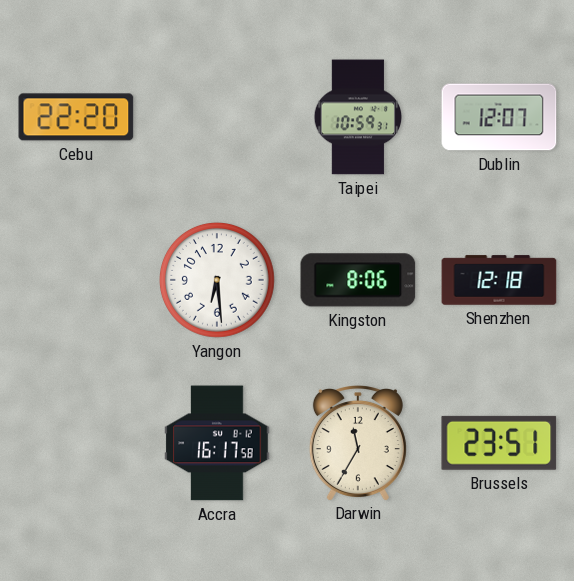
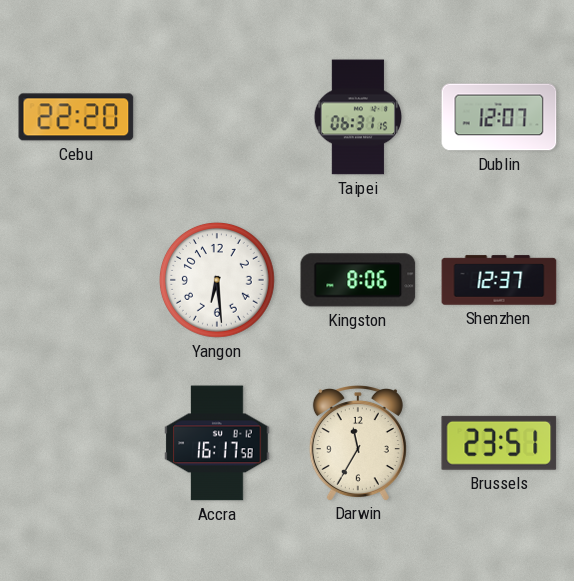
Taipei: 10:59 -> 06:31
Shenzhen: 12:18 -> 12:37
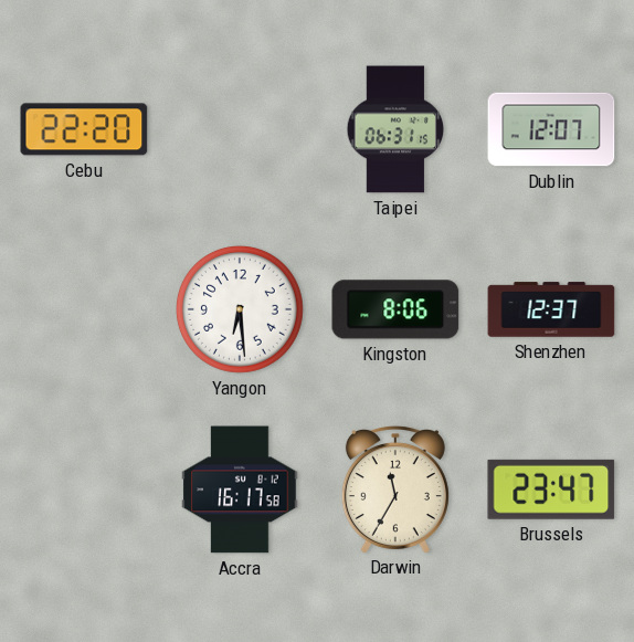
Brussels: 23:51 -> 23:47
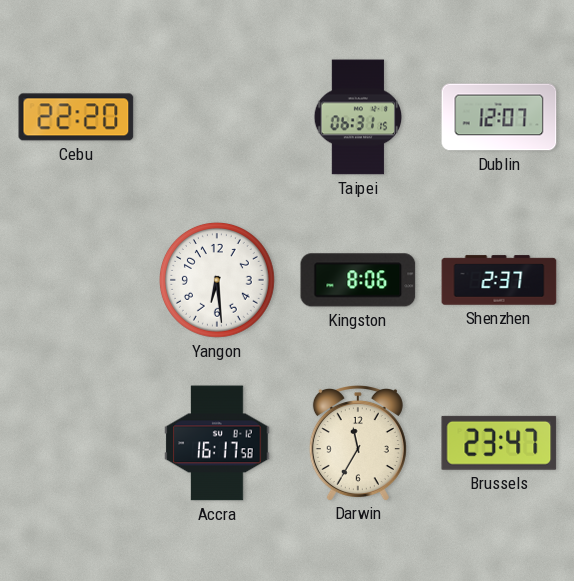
Shenzhen: 12:37 -> 2:37
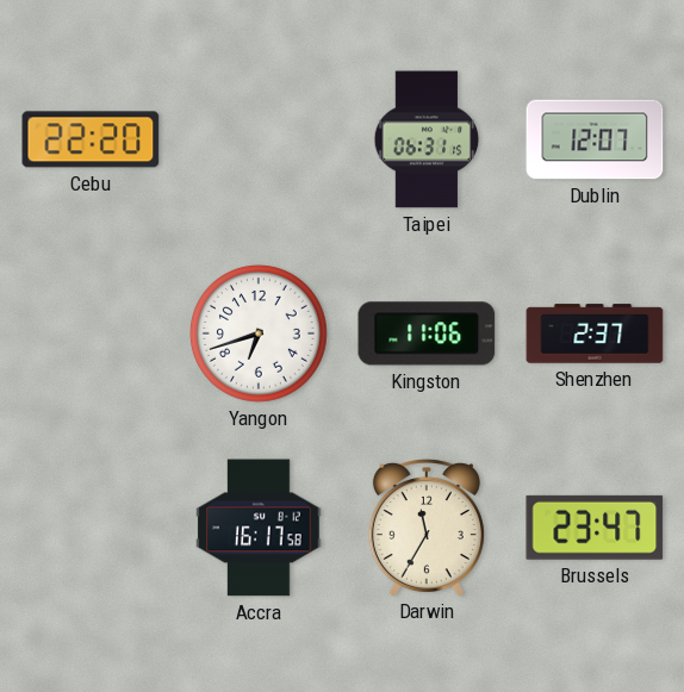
Yangon: 6:29 -> 6:42
Kingston: 8:06 -> 11:06
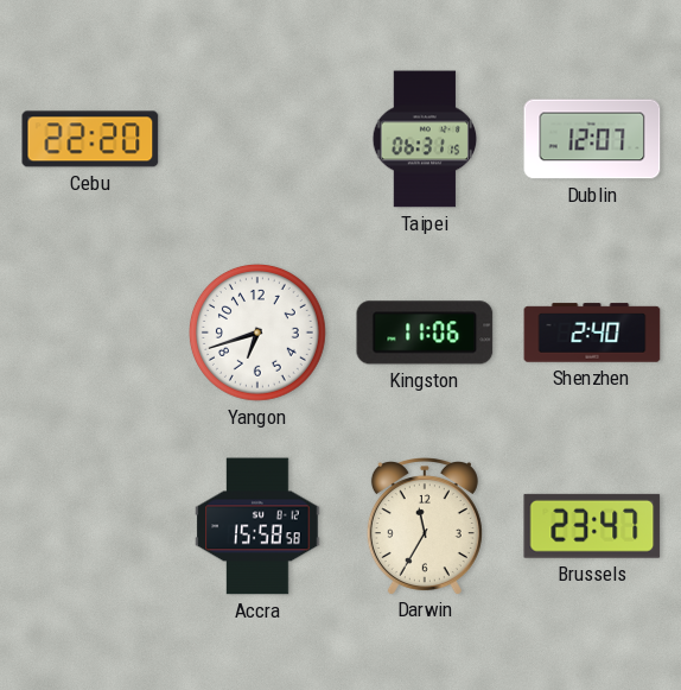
Shenzhen: 2:37 -> 2:40
Accra: 16:17 -> 15:58
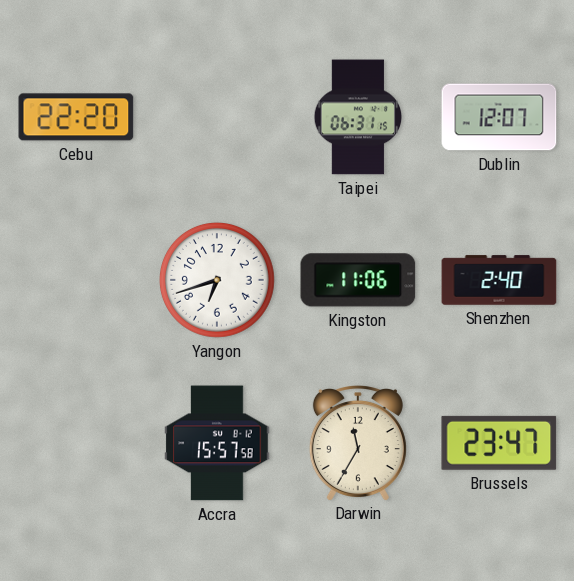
Accra: 15:58 -> 15:57
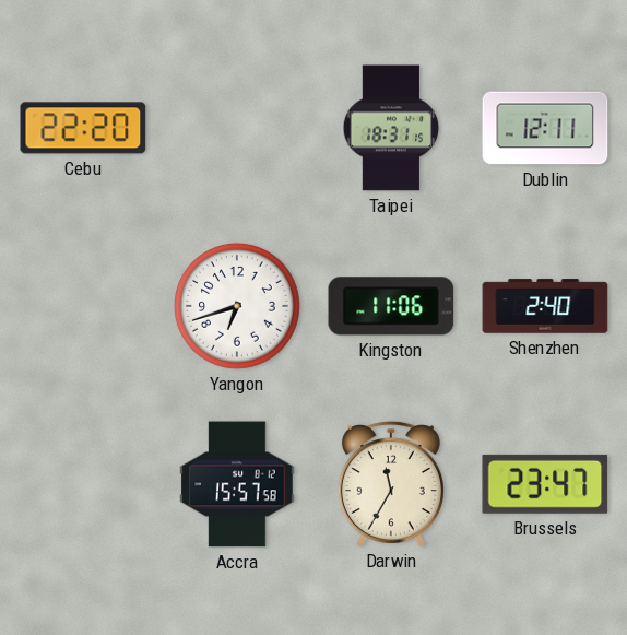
Taipei: 06:31 -> 18:31
Dublin: 12:07 -> 12:11
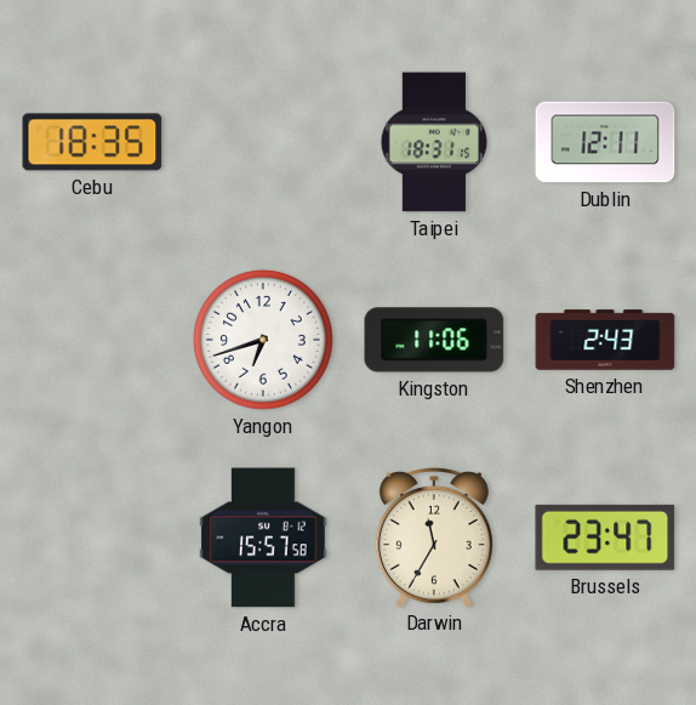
Cebu: 22:20 -> 18:35
Shenzhen: 2:40 -> 2:43
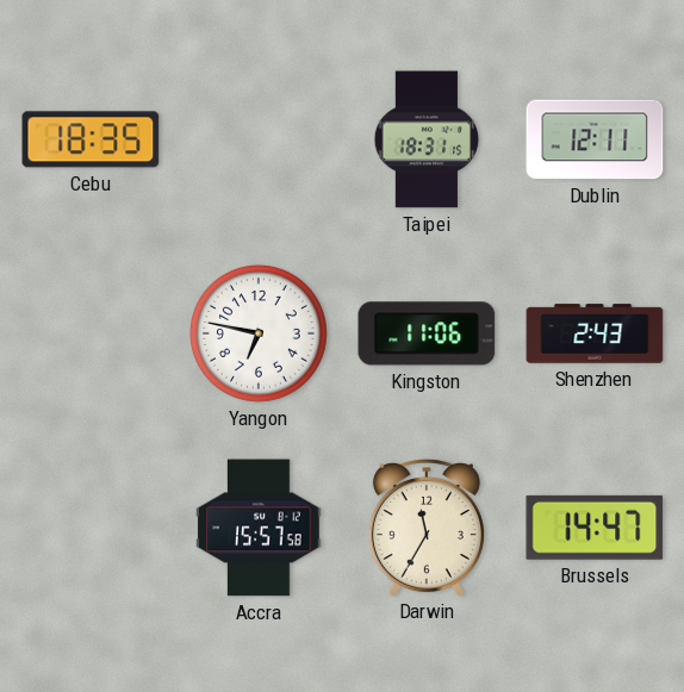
Yangon: 6:42 -> 6:47
Brussels: 23:47 -> 14:47
